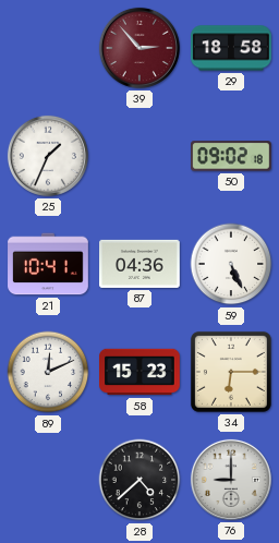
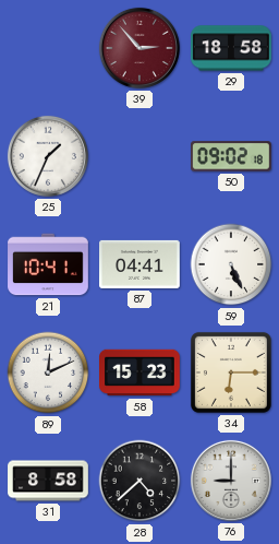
87: 04:36 -> 04:41
31: none -> 8:58
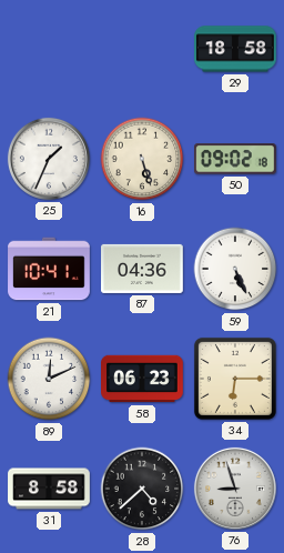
39: 2:53 -> none
16: none -> 5:27
87: 04:41 -> 04:36
58: 15:23 -> 06:23
76: 9:00 -> 8:57
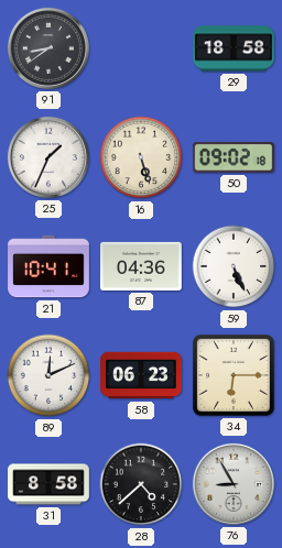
91: none -> 8:39
76: 8:57 -> 8:55
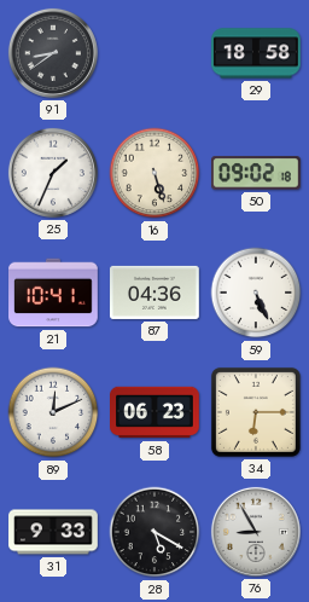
31: 8:58 -> 9:33
28: 4:38 -> 5:20
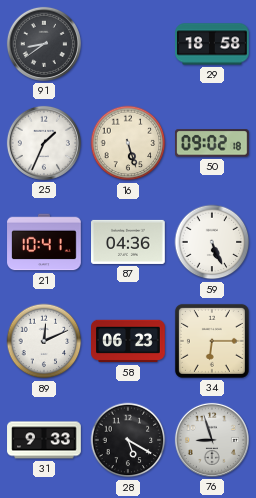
76: 8:55 -> 8:57
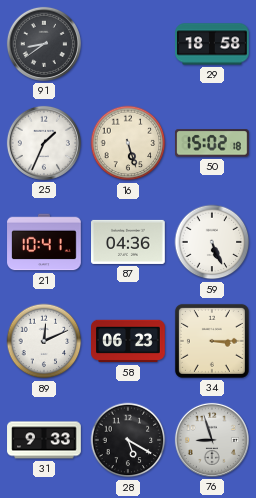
50: 09:02 -> 15:02
34: 6:15 -> 3:15
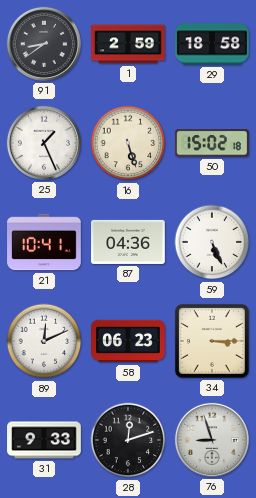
1: none -> 2:59
25: 1:34 -> 1:26
28: 5:20 -> 12:12
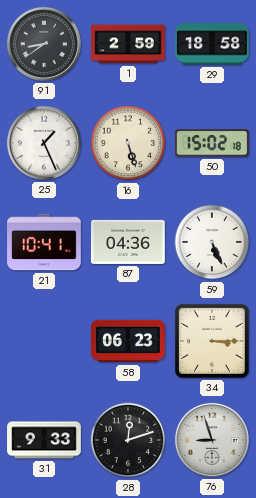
89: 12:11 -> none
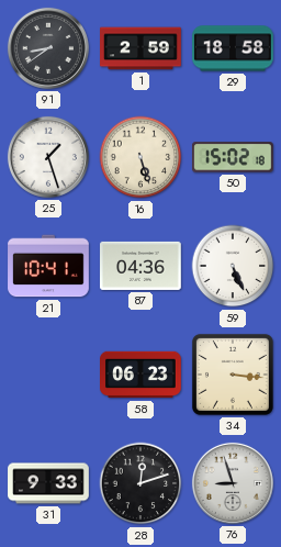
25: 1:26 -> 1:27
34: 3:15 -> 3:16
